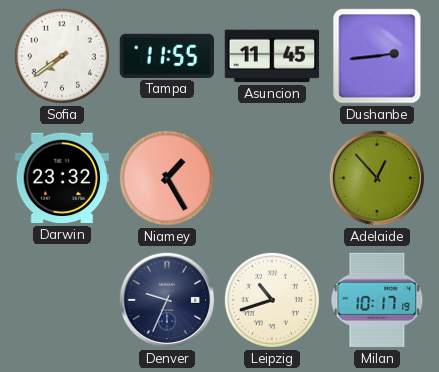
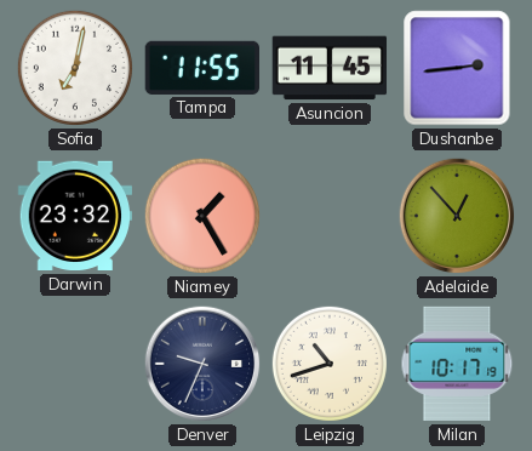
Sofia: 7:39 -> 7:02
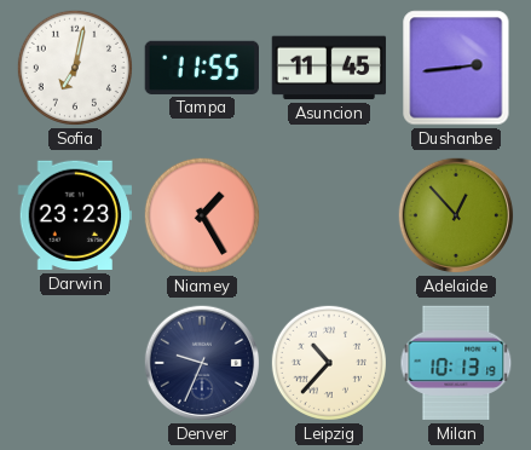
Darwin: 23:32 -> 23:23
Leipzig: 10:42 -> 10:37
Milan: 10:17 -> 10:13
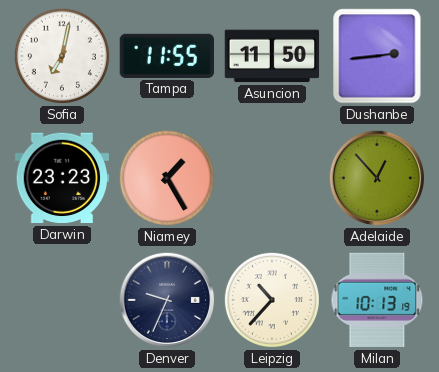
Asuncion: 11:45 -> 11:50
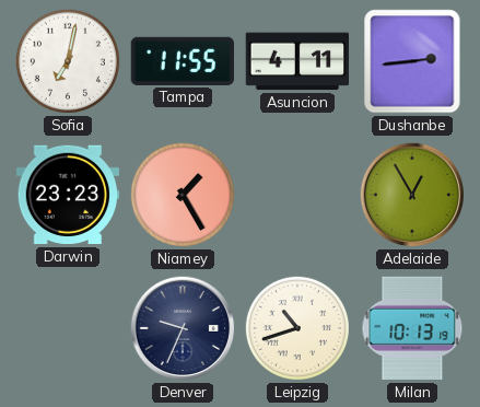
Asuncion: 11:50 -> 4:11
Adelaide: 12:53 -> 12:55
Leipzig: 10:37 -> 10:42
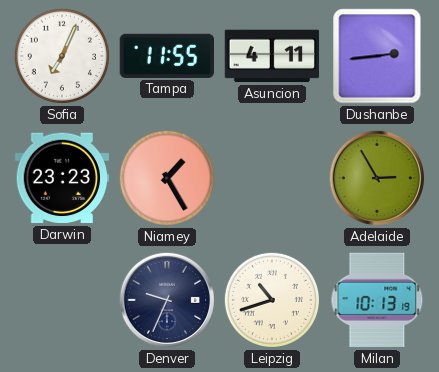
Sofia: 7:02 -> 7:04
Adelaide: 12:55 -> 2:55
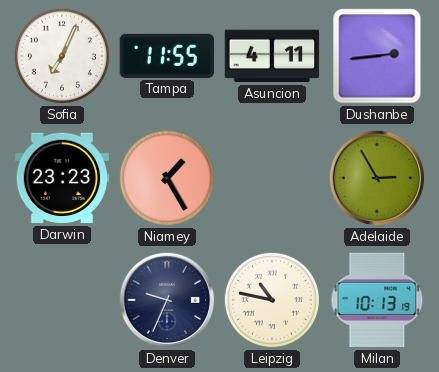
Leipzig: 10:42 -> 10:47
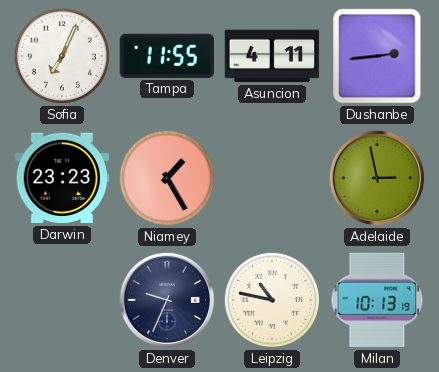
Adelaide: 2:55 -> 2:58
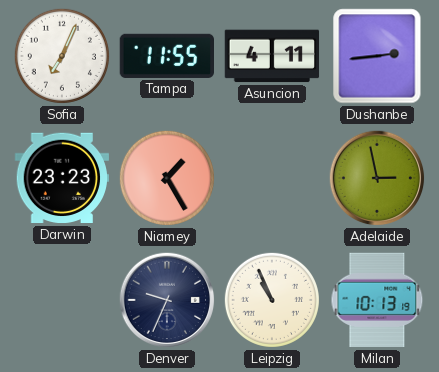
Leipzig: 10:47 -> 10:56
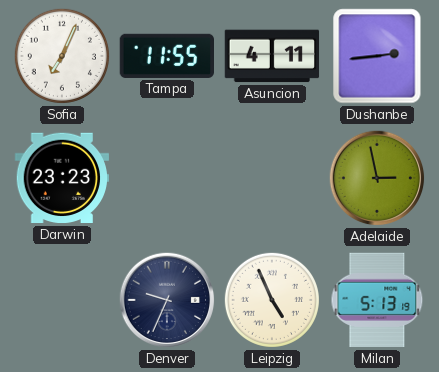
Niamey: 1:25 -> none
Leipzig: 10:56 -> 4:56
Milan: 10:13 -> 5:13
